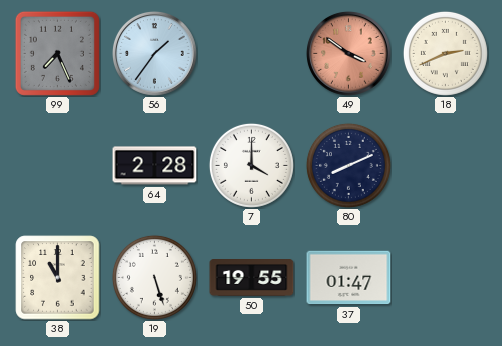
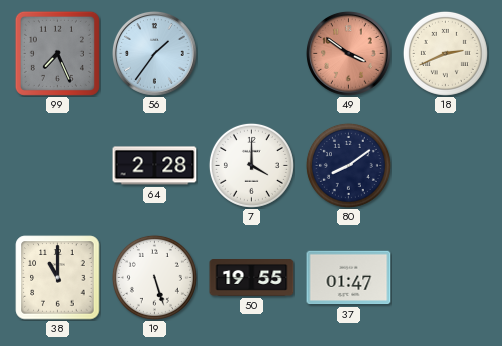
80: 8:11 -> 8:09
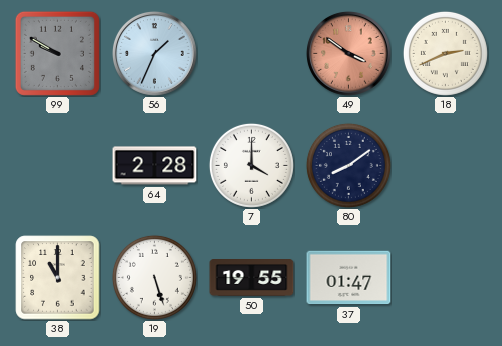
99: 7:26 -> 9:50
56: 1:36 -> 1:34
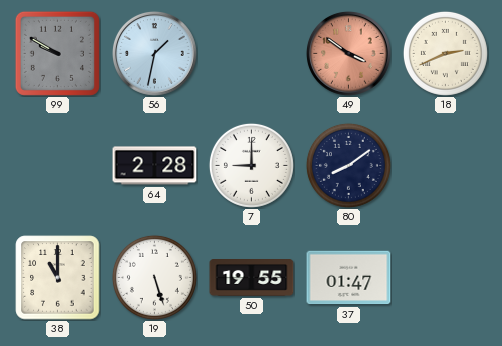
56: 1:34 -> 1:32
7: 4:00 -> 9:00
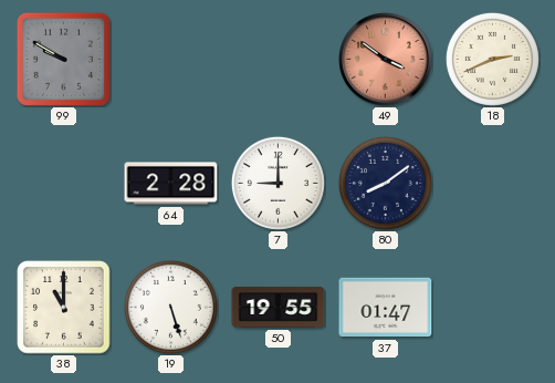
56: 1:32 -> none
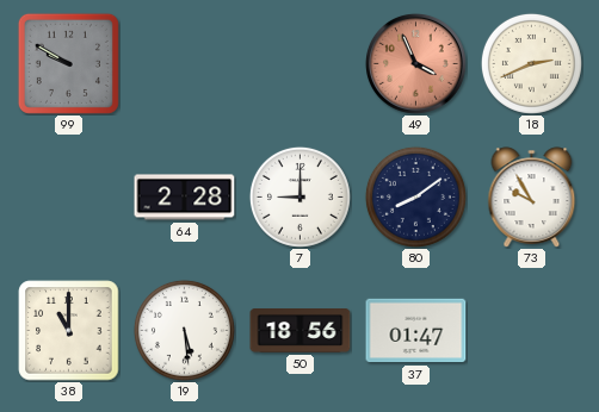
49: 3:51 -> 3:56
73: none -> 9:55
19: 5:27 -> 5:29
50: 19:55 -> 18:56
